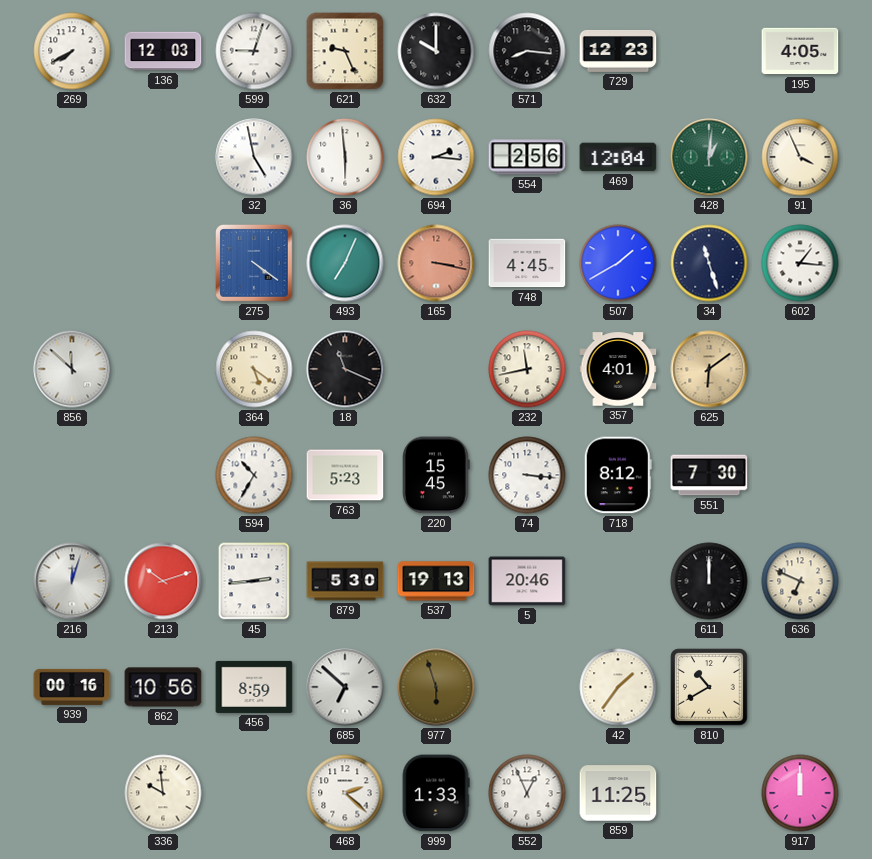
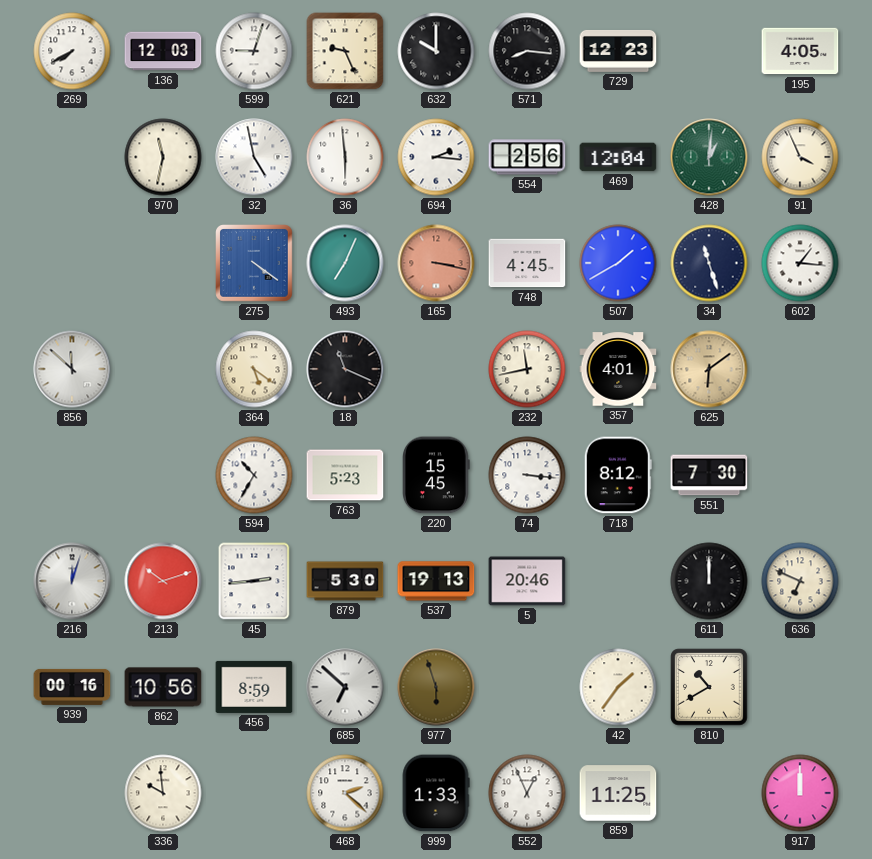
970: none -> 11:32
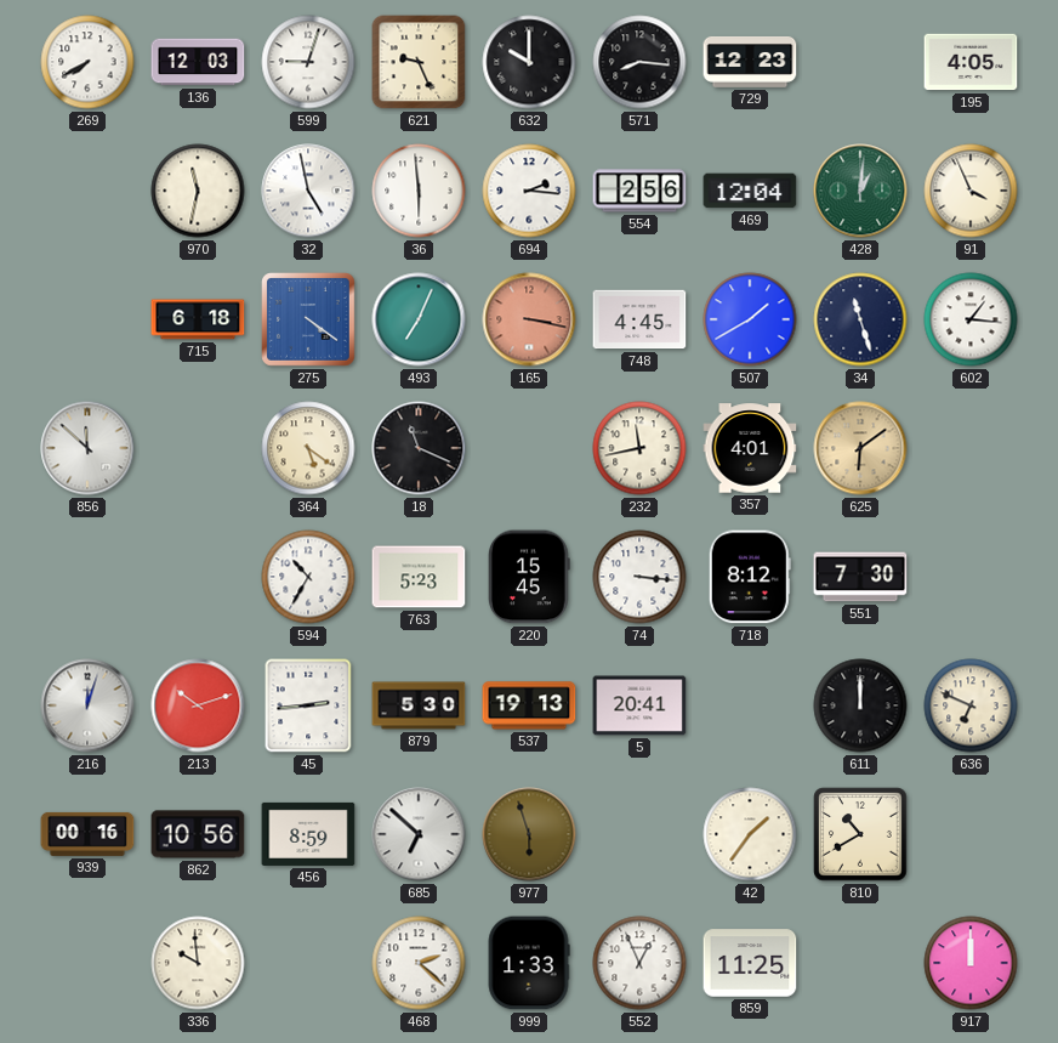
715: none -> 6:18
5: 20:46 -> 20:41
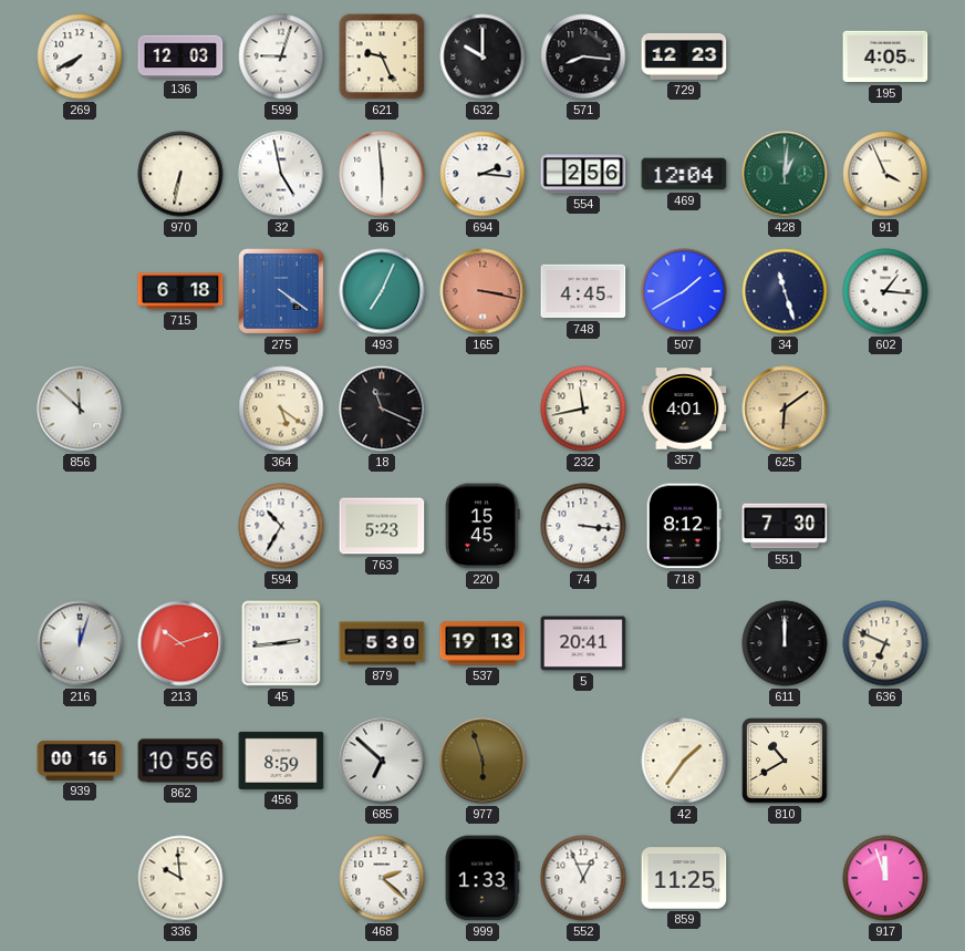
970: 11:32 -> 6:32
917: 12:00 -> 11:57
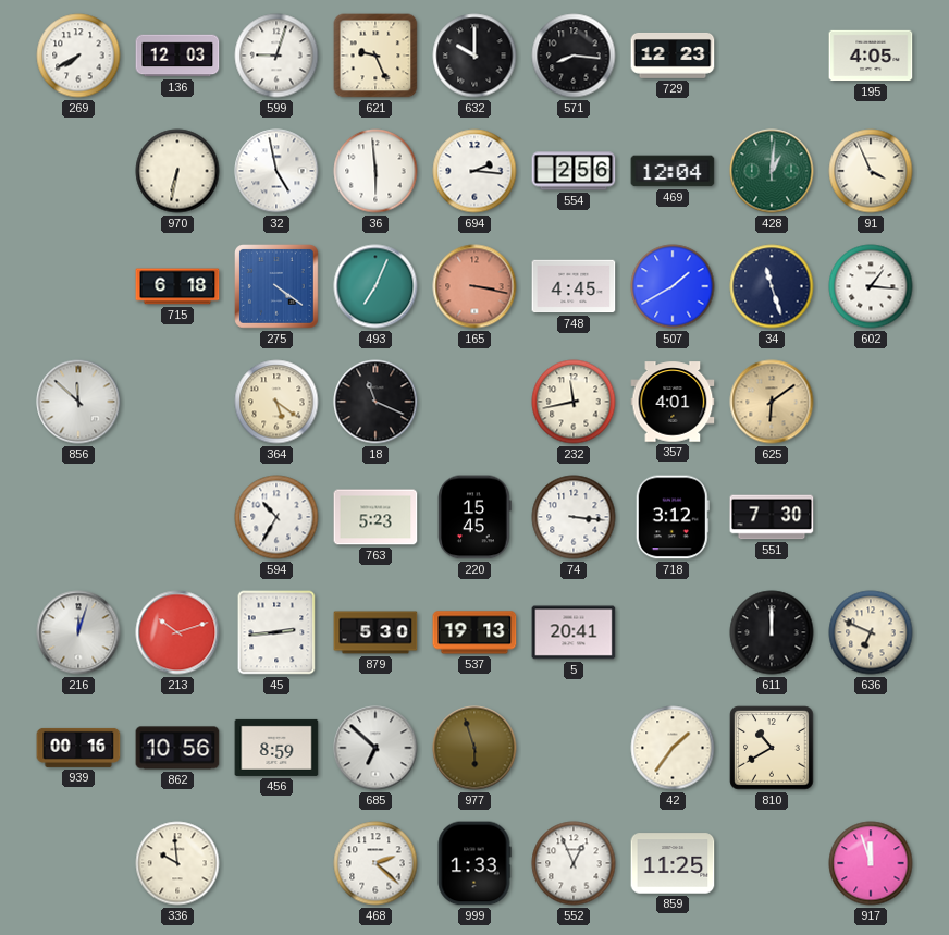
718: 8:12 -> 3:12
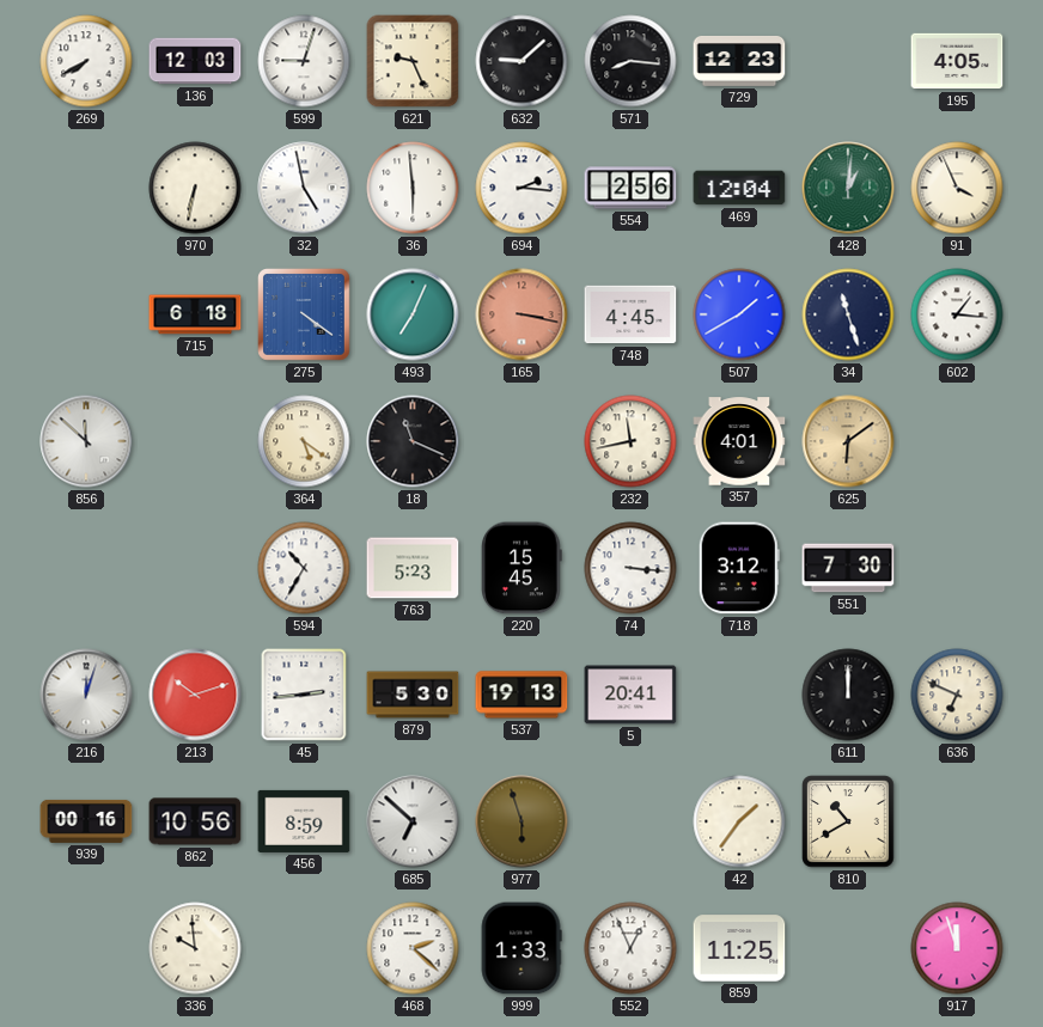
632: 10:00 -> 9:08
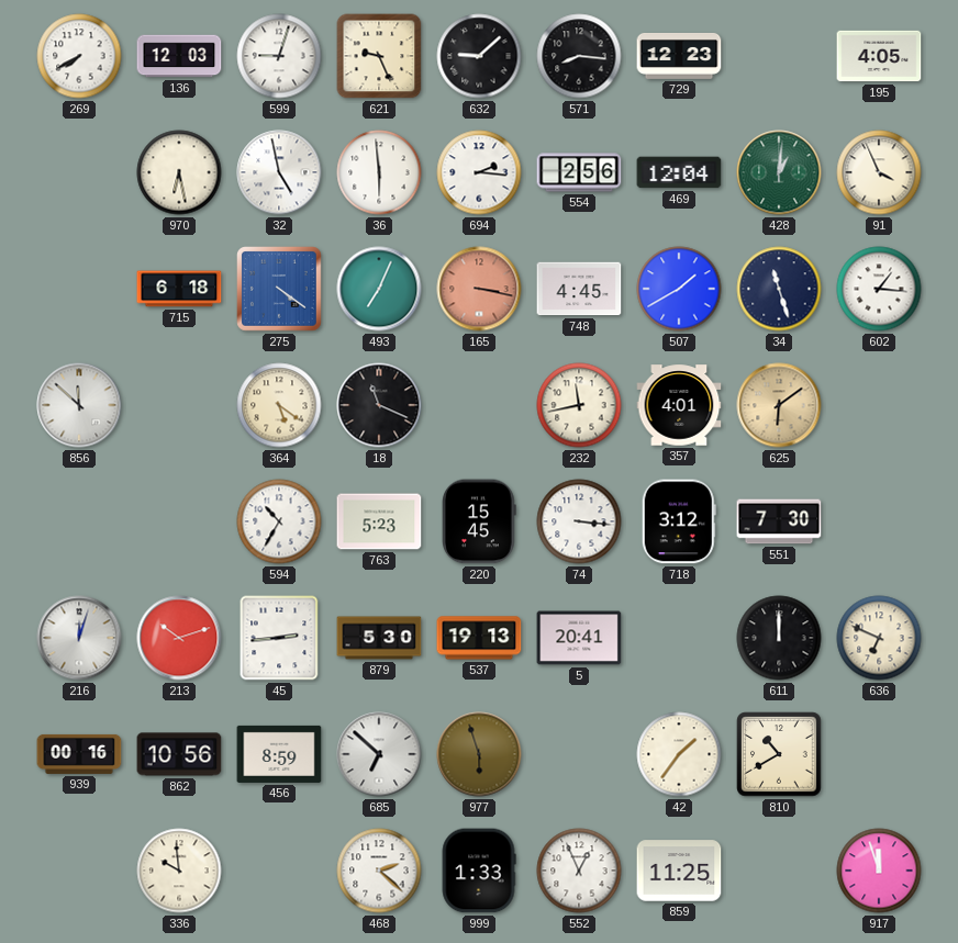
970: 6:32 -> 6:28
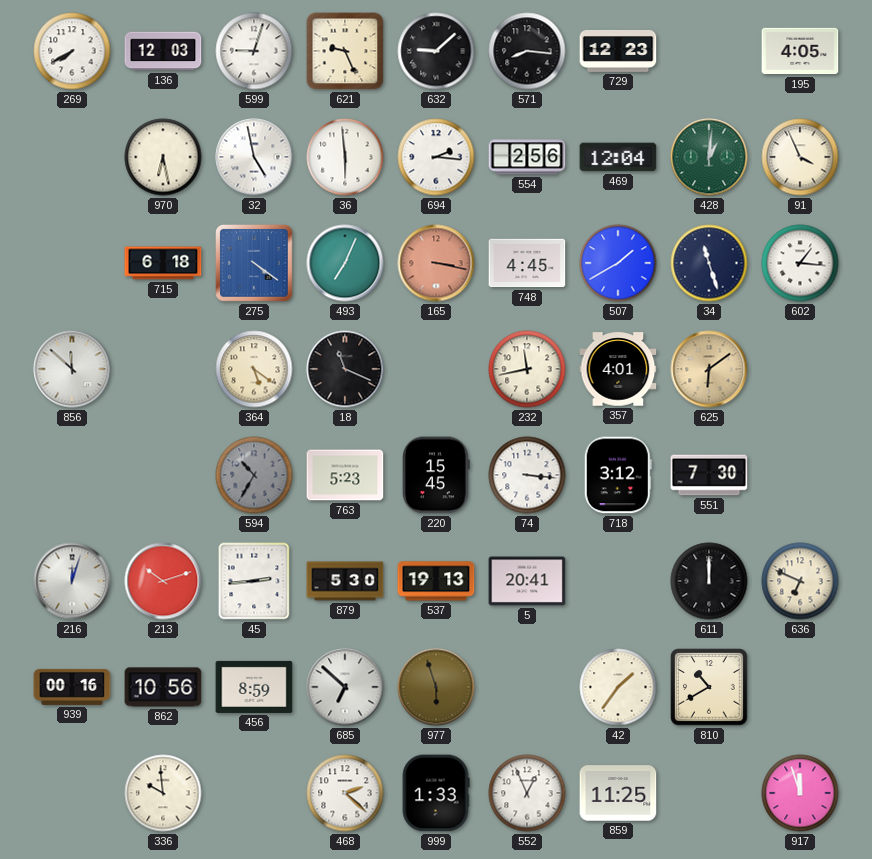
594 dial: white -> grey
